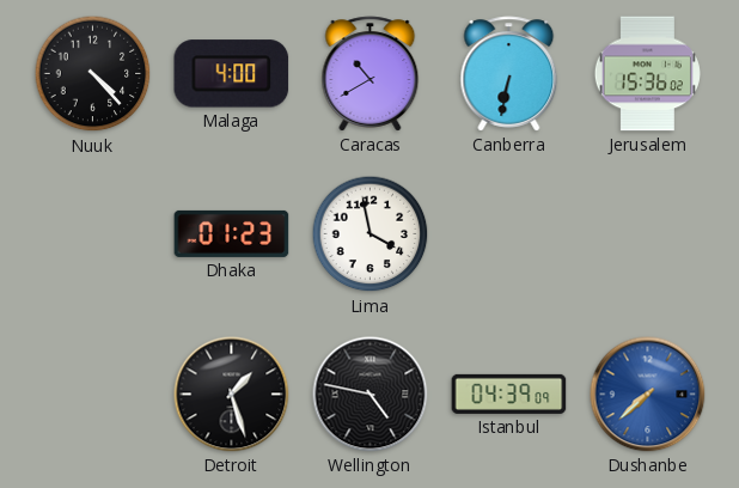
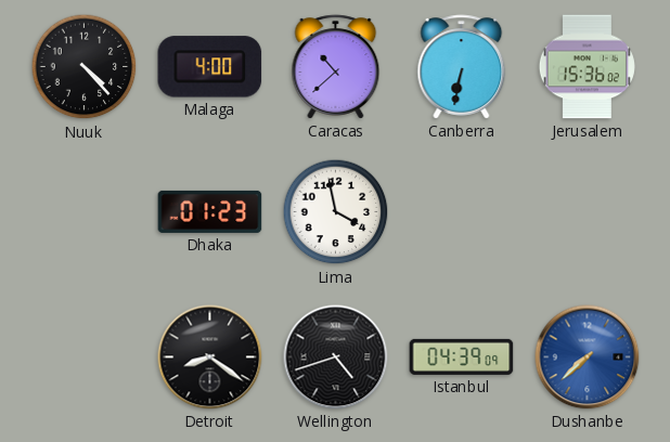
Caracas: 10:40 -> 10:38
Detroit: 1:27 -> 8:21
Wellington: 4:47 -> 4:42
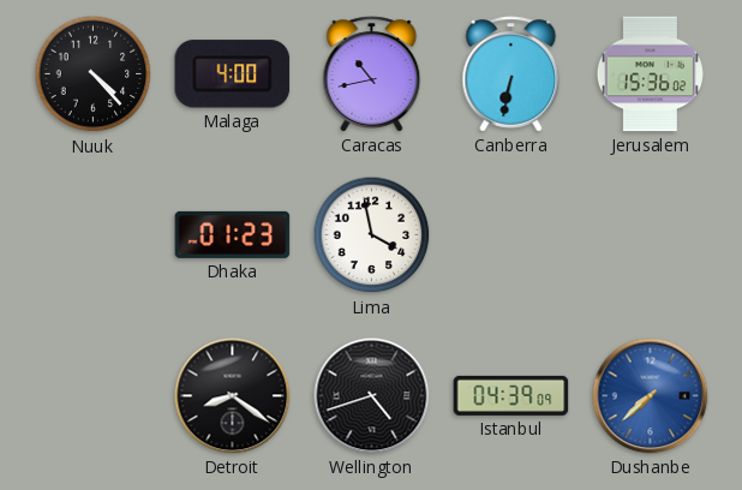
Caracas: 10:38 -> 10:43
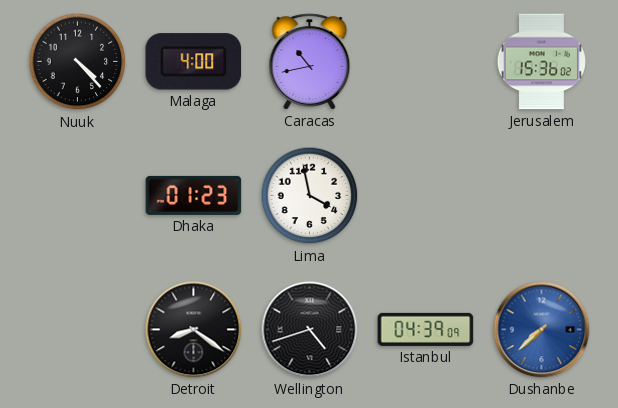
Canberra: 6:32 -> none
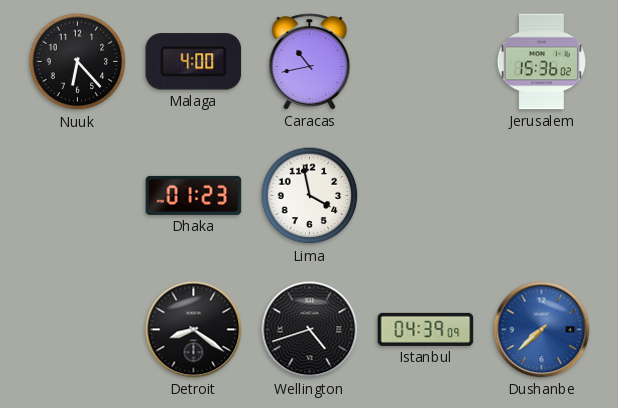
Nuuk: 4:23 -> 6:23
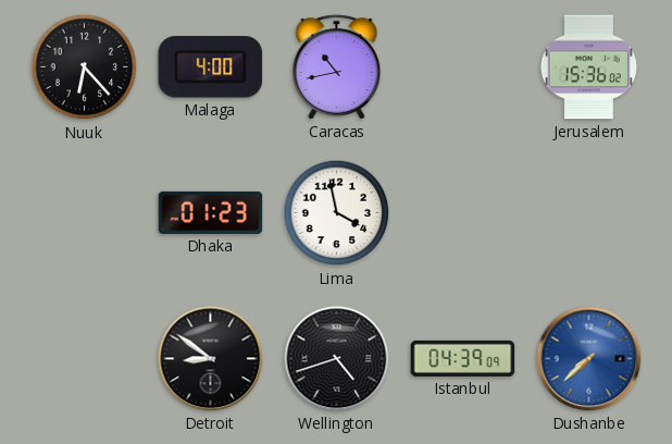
Detroit: 8:21 -> 8:51
